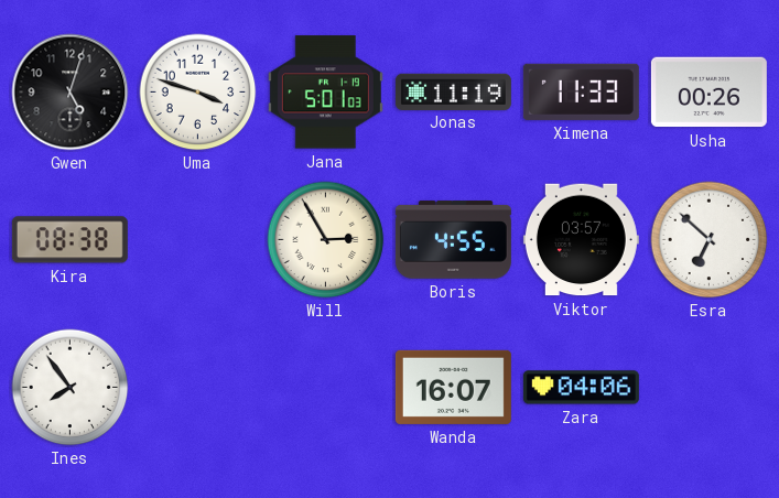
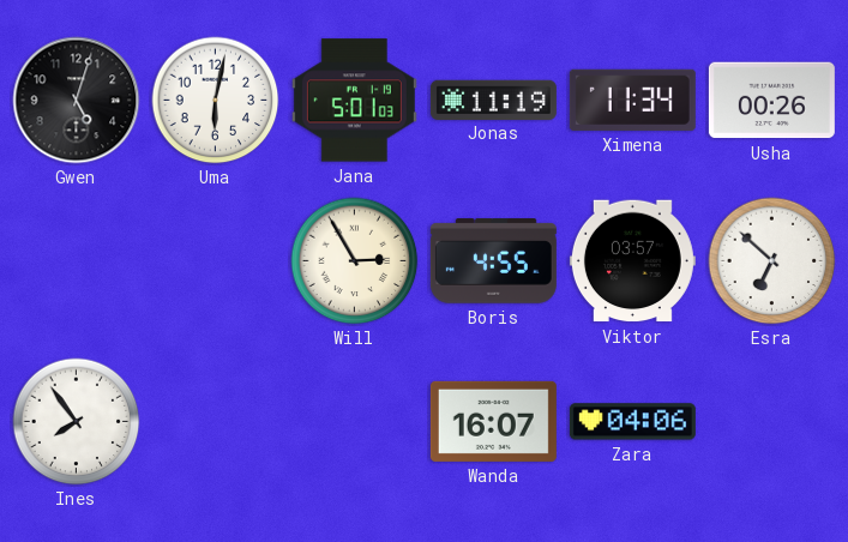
Uma: 3:48 -> 6:02
Ximena: 11:33 -> 11:34
Kira: 08:38 -> none
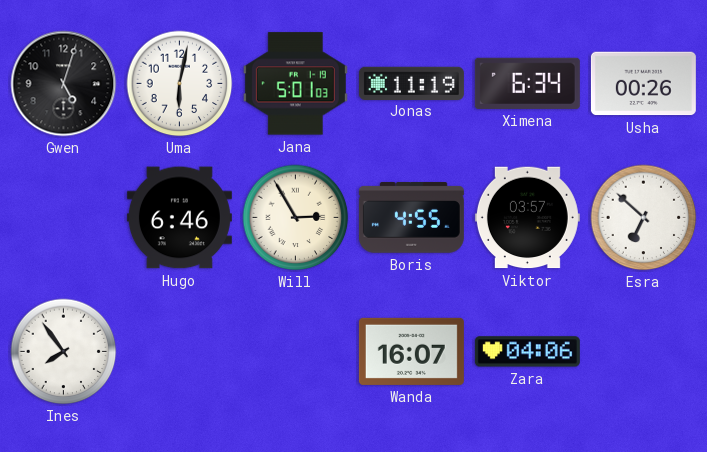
Ximena: 11:34 -> 6:34
Hugo: none -> 6:46
